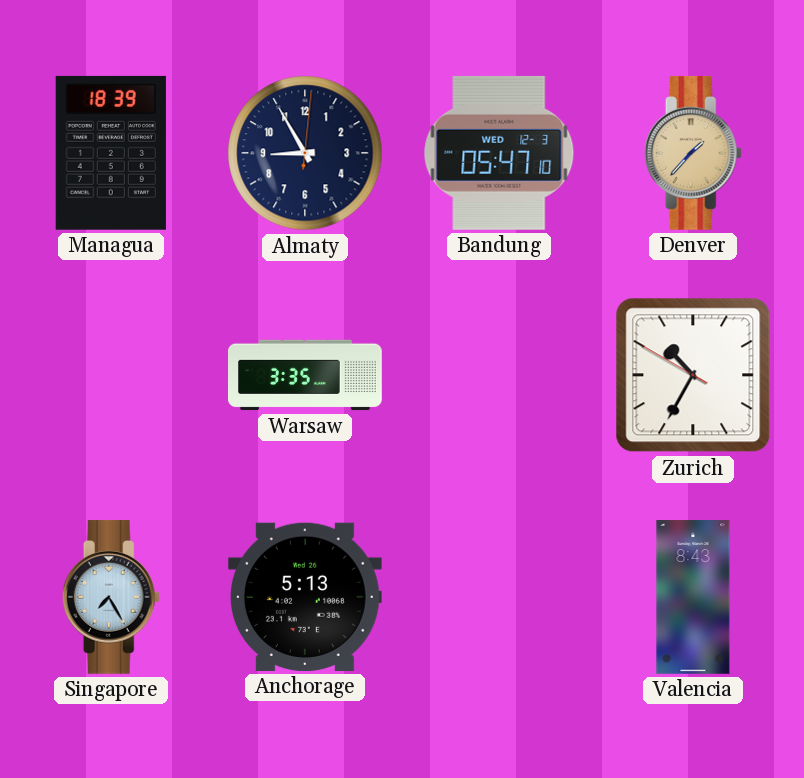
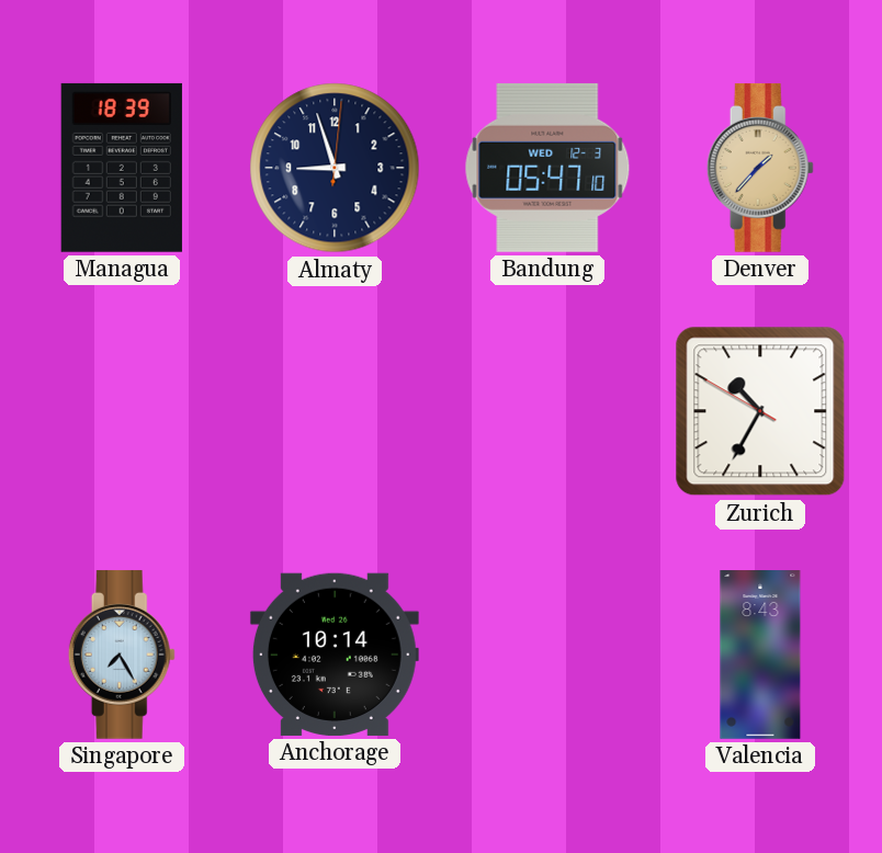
Almaty: 8:55 -> 8:57
Warsaw: 3:35 -> none
Anchorage: 5:13 -> 10:14
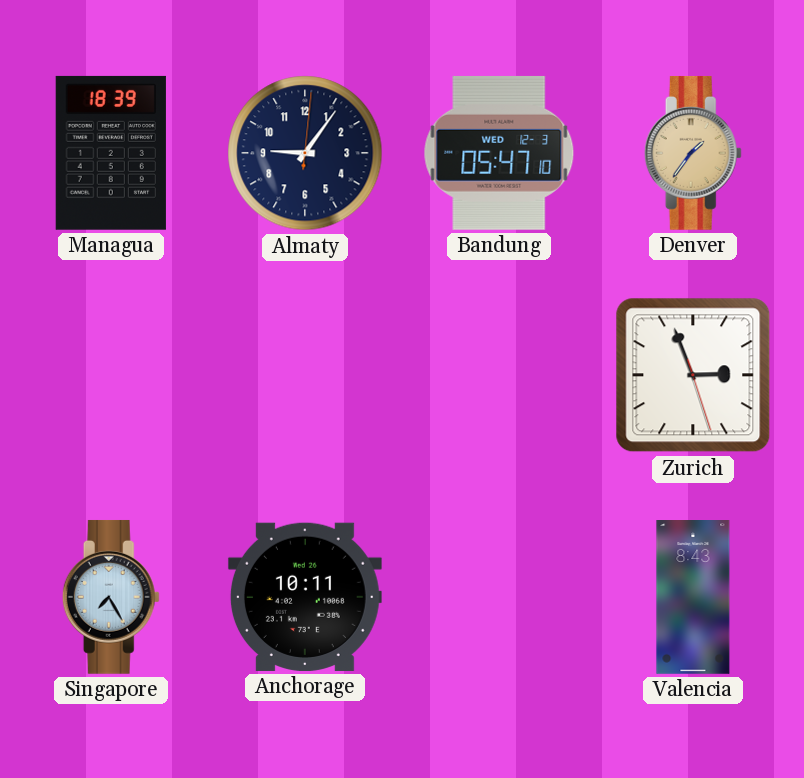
Almaty: 8:57 -> 9:06
Denver: 1:37 -> 1:36
Zurich: 10:34 -> 2:56
Anchorage: 10:14 -> 10:11
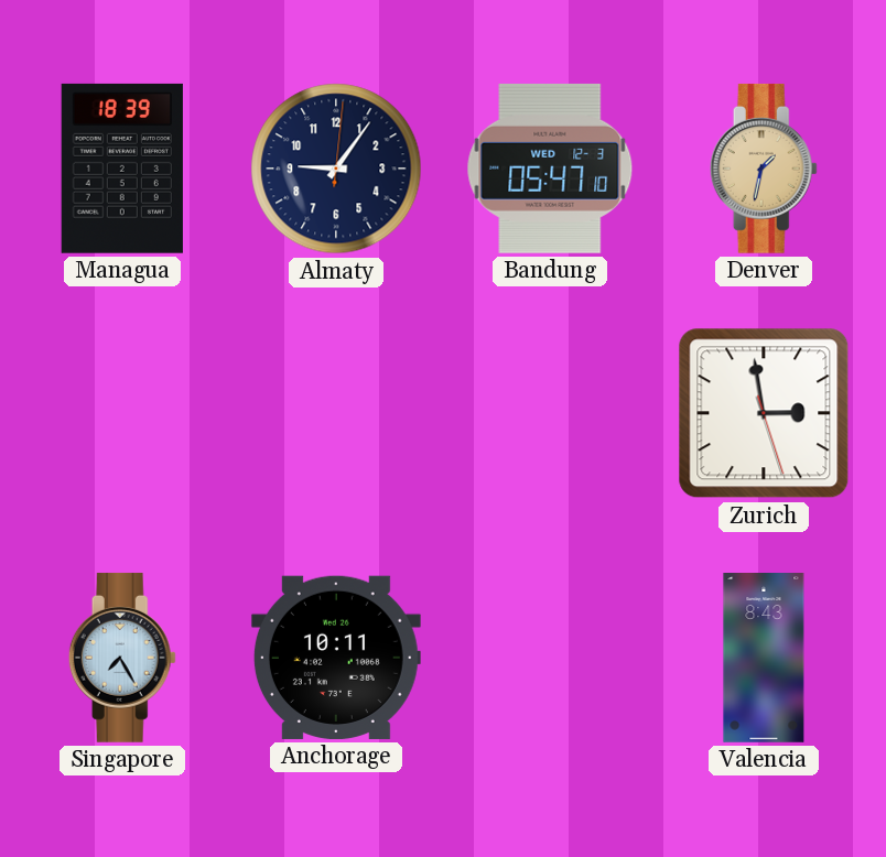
Denver: 1:36 -> 1:32
Zurich: 2:56 -> 2:58
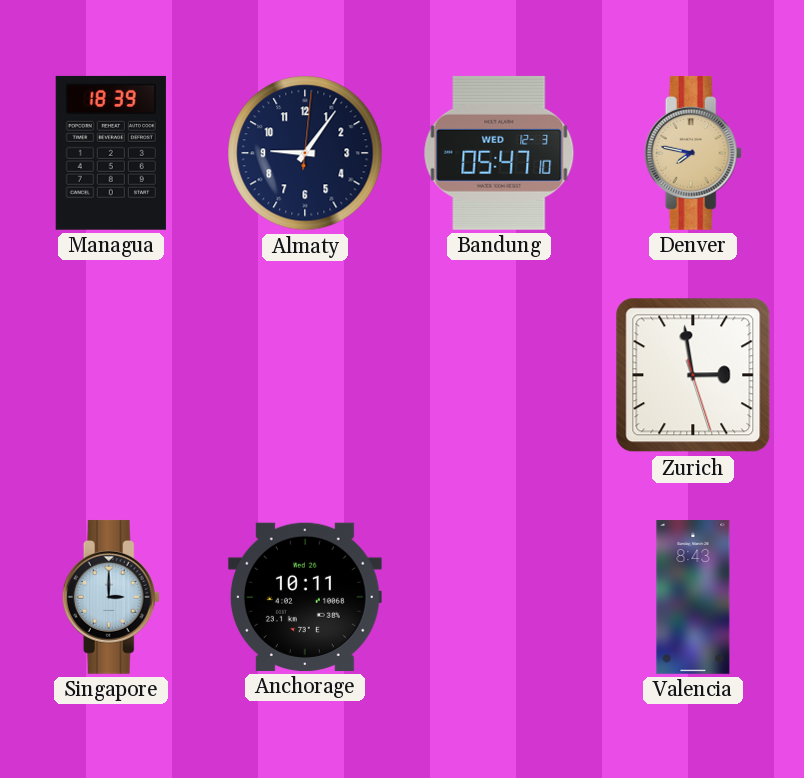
Denver: 1:32 -> 7:47
Singapore: 7:25 -> 3:00
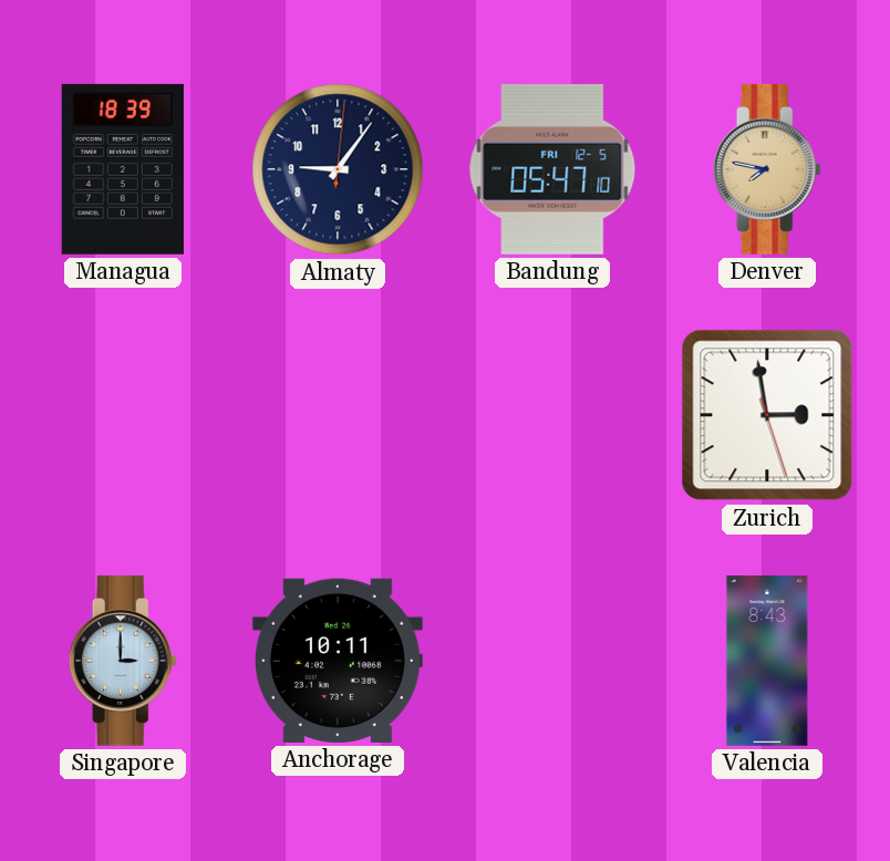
Bandung date: WED 12-3 -> FRI 12-5
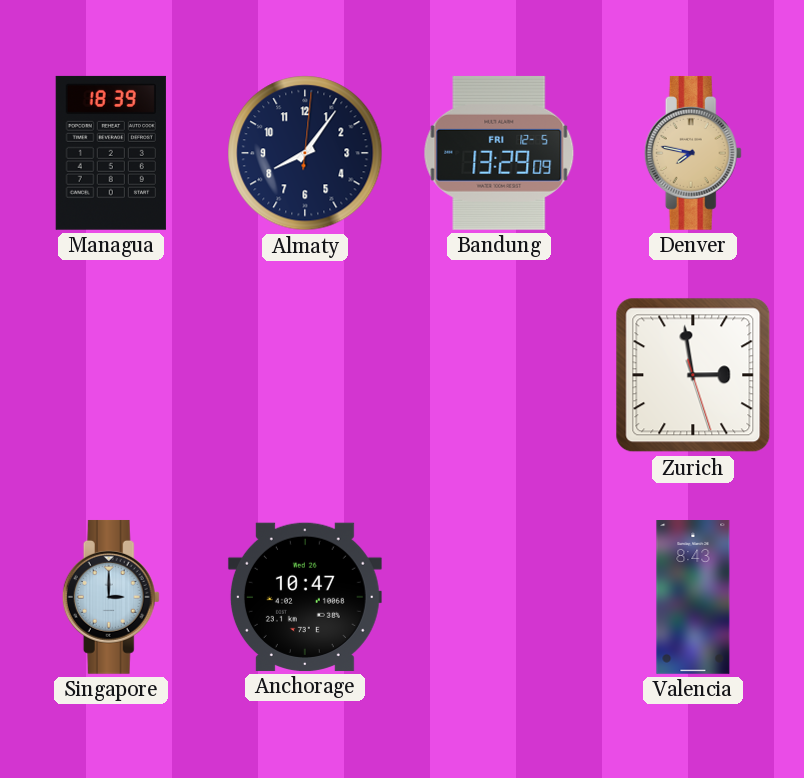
Almaty: 9:06 -> 8:06
Bandung: 05:47 -> 13:29
Anchorage: 10:11 -> 10:47
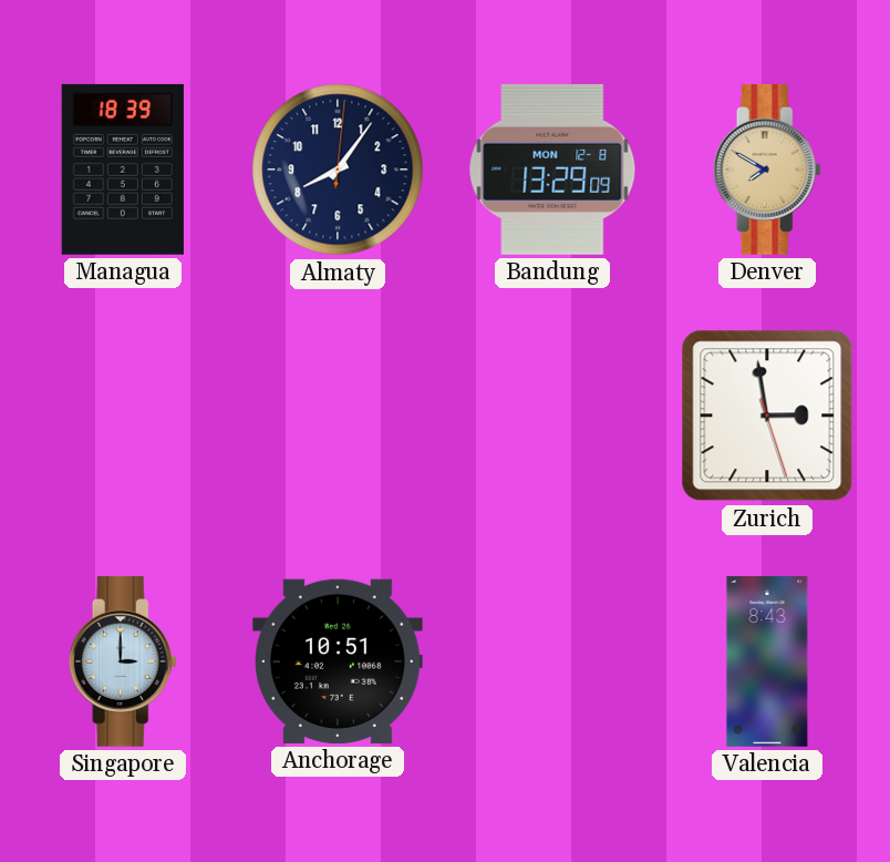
Bandung date: FRI 12-5 -> MON 12-8
Denver: 7:47 -> 7:50
Anchorage: 10:47 -> 10:51
